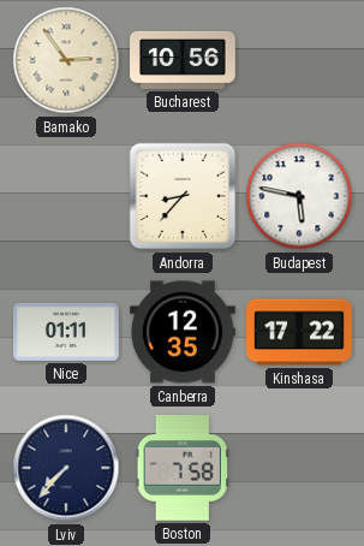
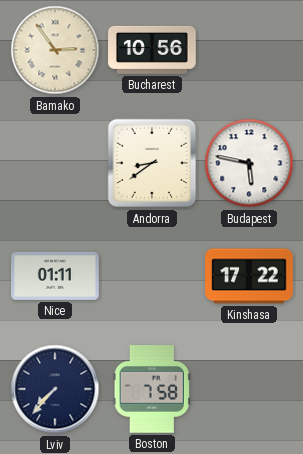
Andorra: 8:37 -> 8:39
Canberra: 12:35 -> none
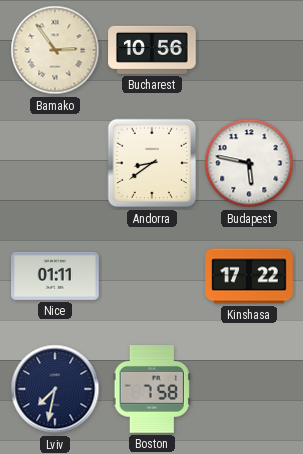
Lviv: 7:37 -> 7:32
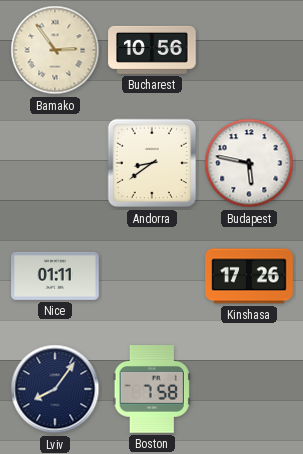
Kinshasa: 17:22 -> 17:26
Lviv: 7:32 -> 8:06
